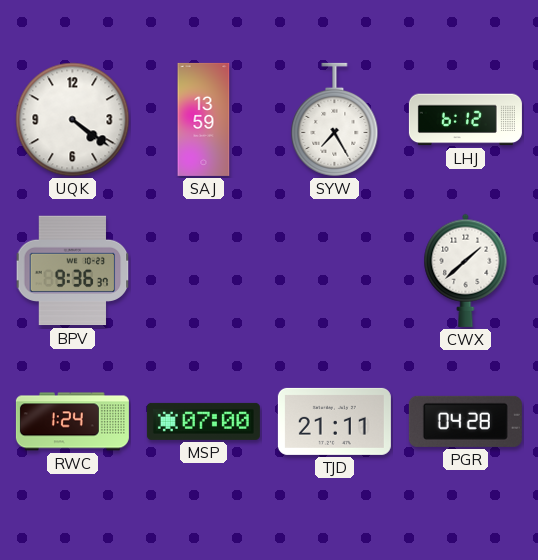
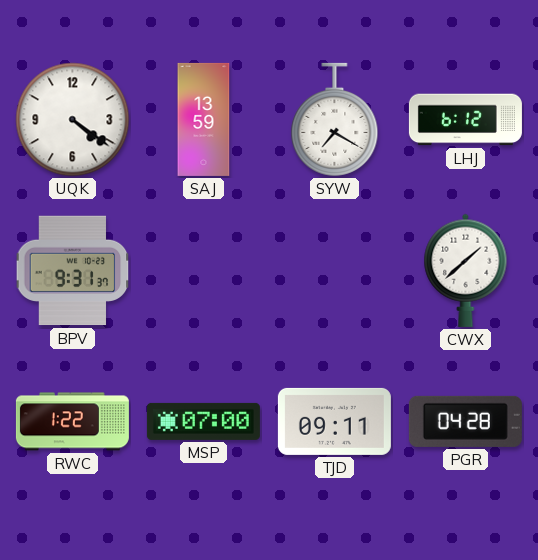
SYW: 7:25 -> 7:20
BPV: 9:36 -> 9:31
RWC: 1:24 -> 1:22
TJD: 21:11 -> 09:11
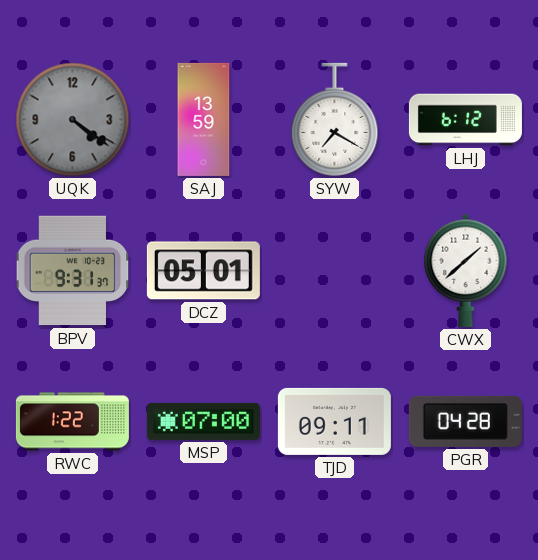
UQK dial: white -> grey
DCZ: none -> 05:01
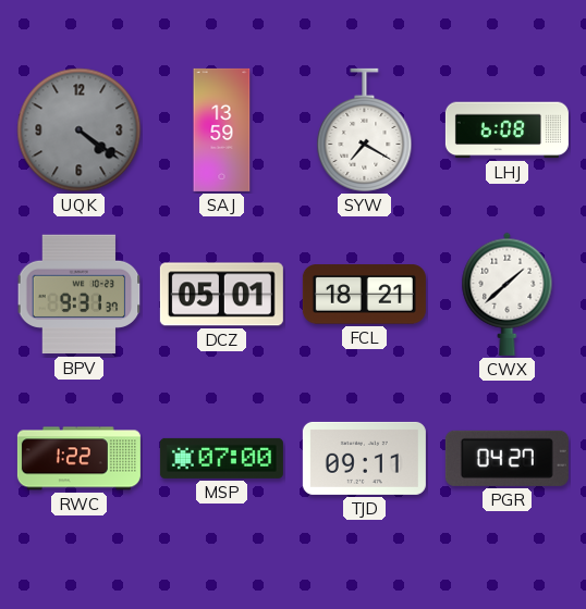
LHJ: 6:12 -> 6:08
FCL: none -> 18:21
PGR: 04:28 -> 04:27
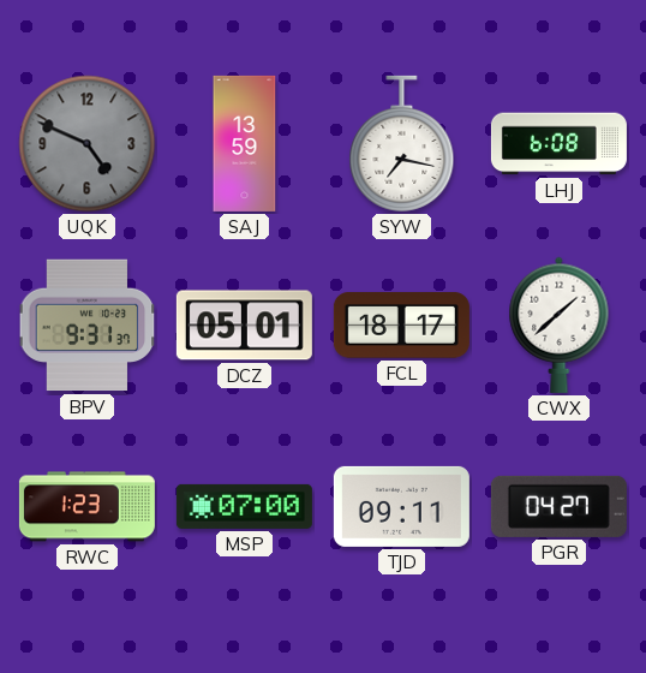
UQK: 4:21 -> 4:49
SYW: 7:20 -> 7:17
FCL: 18:21 -> 18:17
RWC: 1:22 -> 1:23
